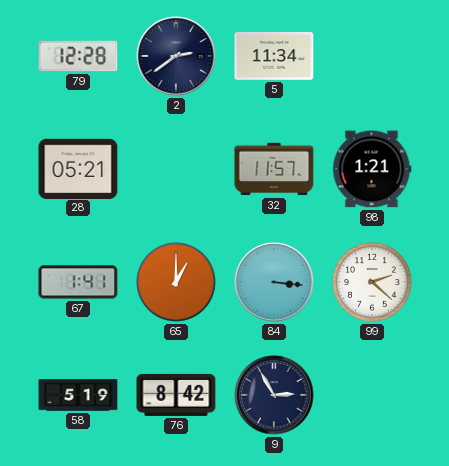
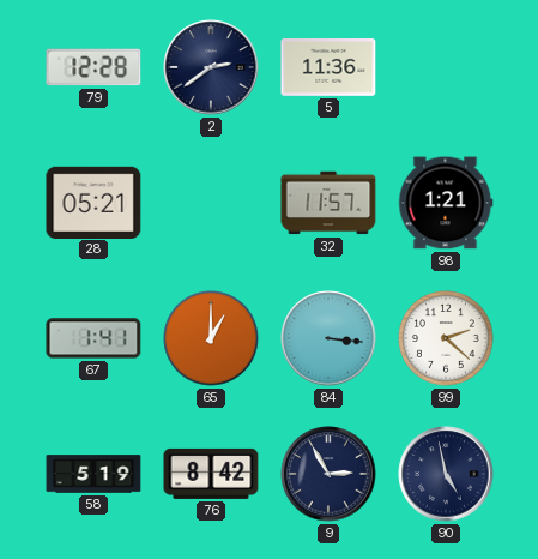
5: 11:34 -> 11:36
90: none -> 4:58
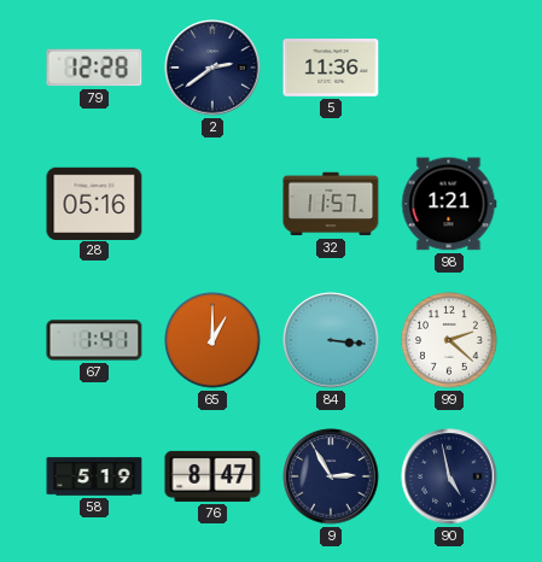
28: 05:21 -> 05:16
76: 8:42 -> 8:47
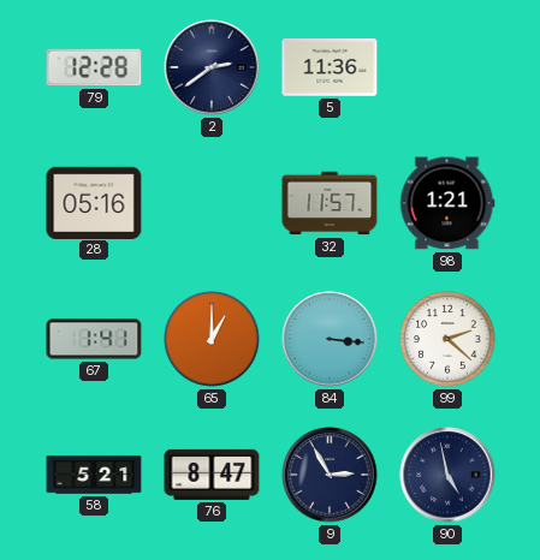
58: 5:19 -> 5:21
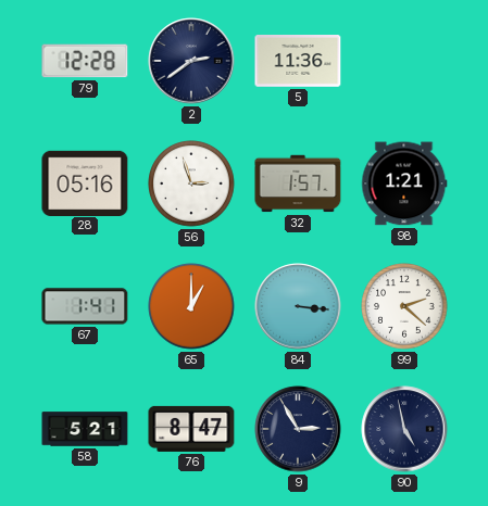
56: none -> 2:57
32: 11:57 -> 1:57
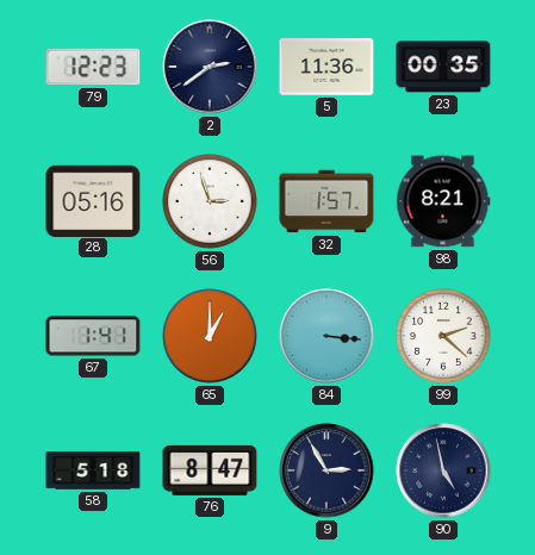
79: 12:28 -> 12:23
23: none -> 00:35
98: 1:21 -> 8:21
58: 5:21 -> 5:18
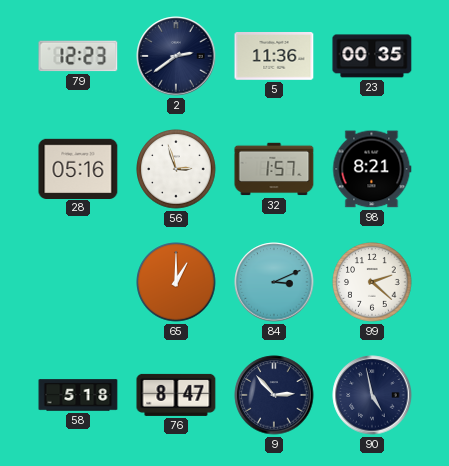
67: 1:41 -> none
84: 3:16 -> 3:11
9: 2:55 -> 2:53
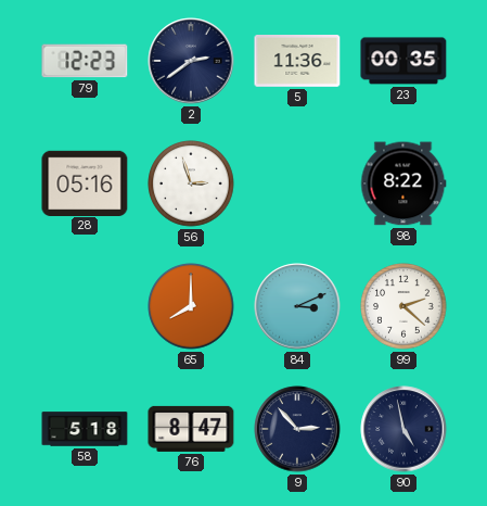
32: 1:57 -> none
98: 8:21 -> 8:22
65: 1:00 -> 8:00
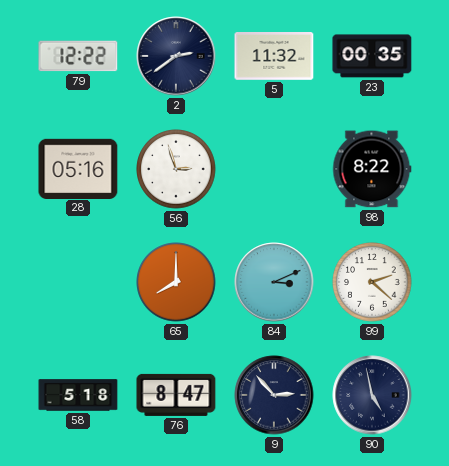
79: 12:23 -> 12:22
5: 11:36 -> 11:32
